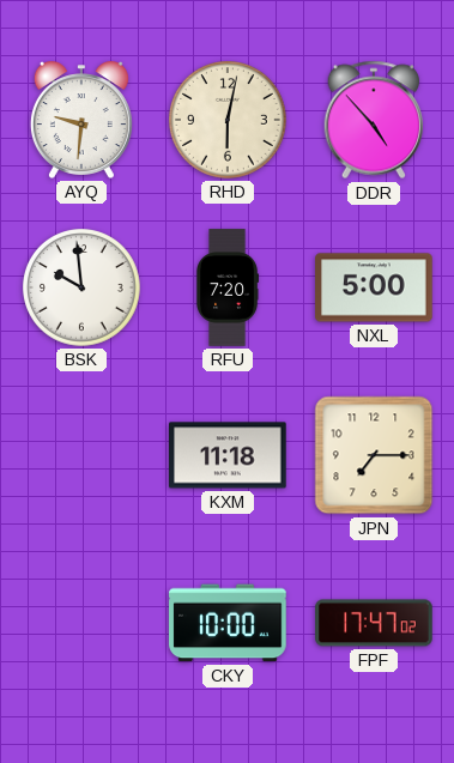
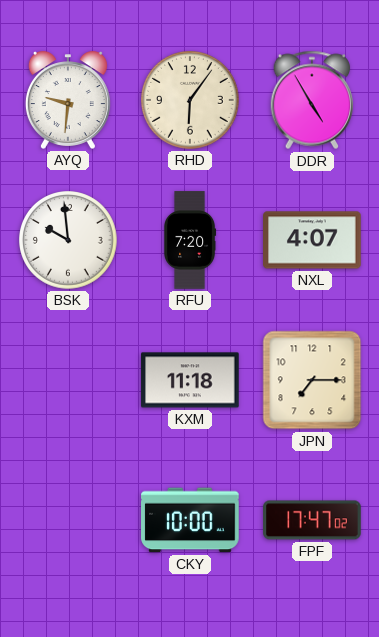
RHD: 6:02 -> 6:06
DDR: 4:53 -> 4:55
NXL: 5:00 -> 4:07
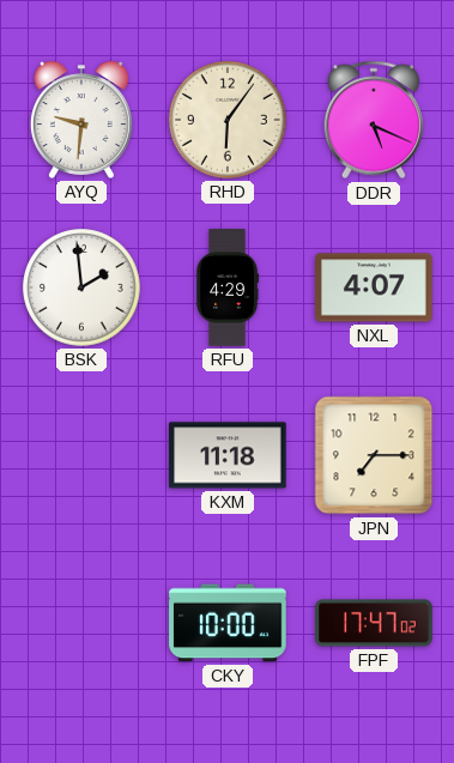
DDR: 4:55 -> 5:19
BSK: 9:59 -> 1:59
RFU: 7:20 -> 4:29
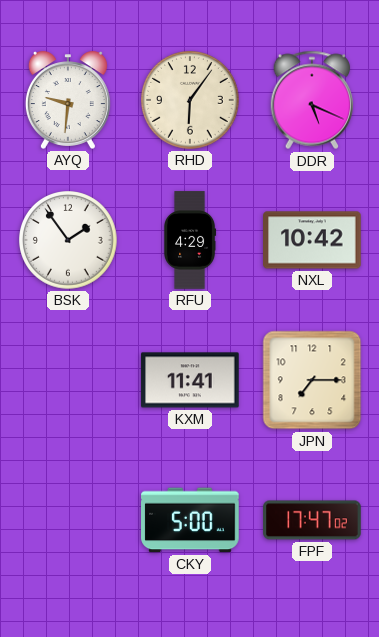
BSK: 1:59 -> 1:54
NXL: 4:07 -> 10:42
KXM: 11:18 -> 11:41
CKY: 10:00 -> 5:00
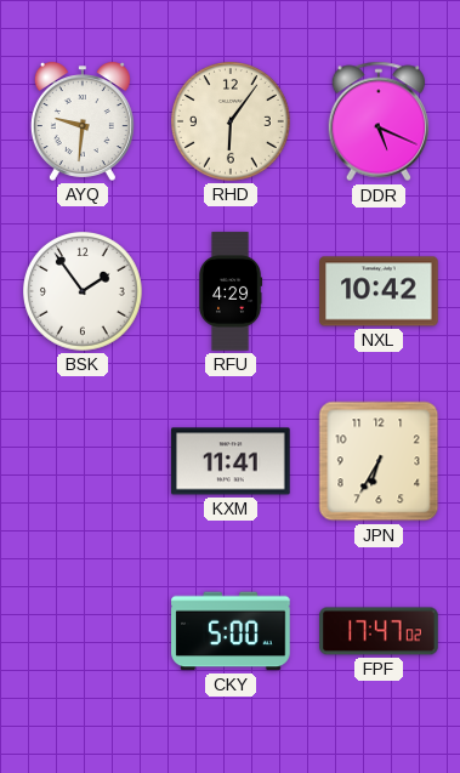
JPN: 7:15 -> 6:35
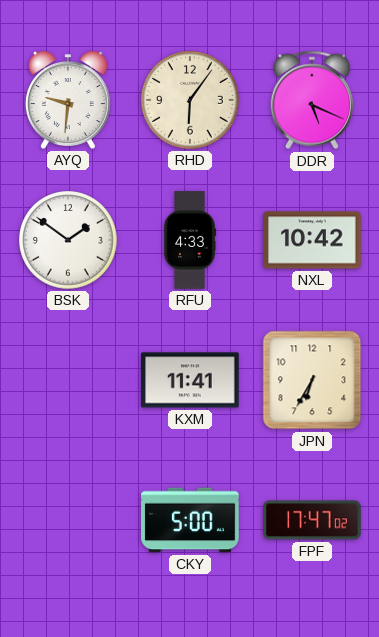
BSK: 1:54 -> 1:51
RFU: 4:29 -> 4:33
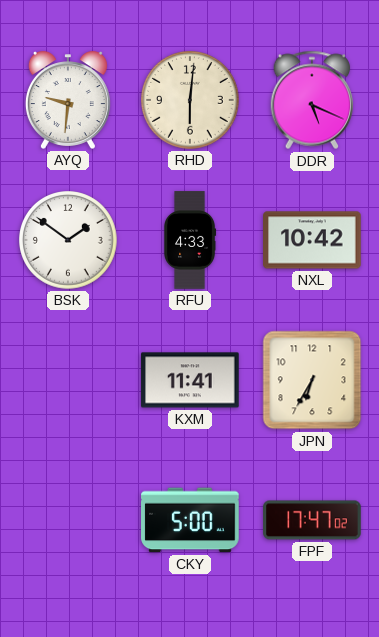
RHD: 6:06 -> 6:01
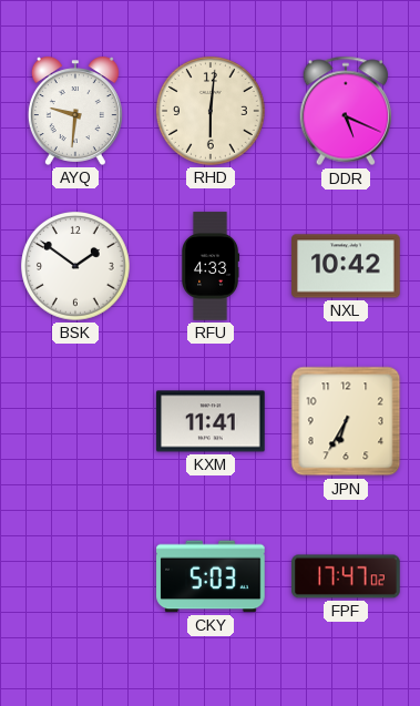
CKY: 5:00 -> 5:03
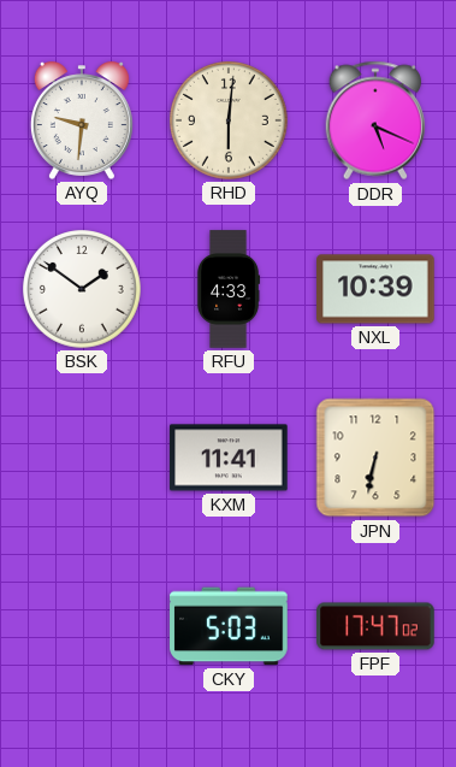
NXL: 10:42 -> 10:39
JPN: 6:35 -> 6:32
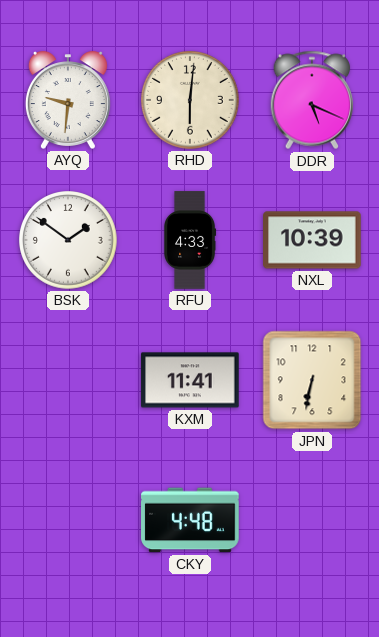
CKY: 5:03 -> 4:48
FPF: 17:47 -> none
